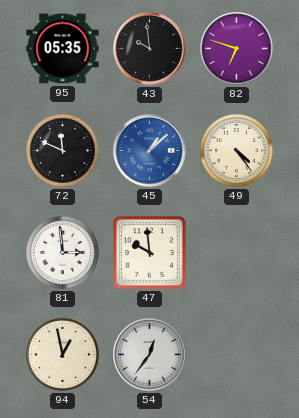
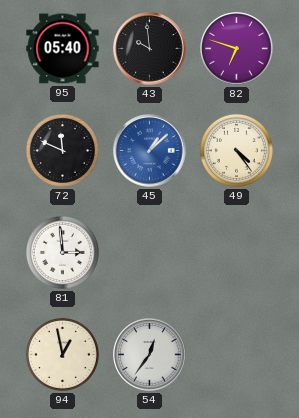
95: 05:35 -> 05:40
47: 9:59 -> none
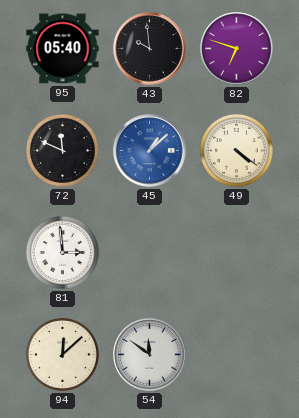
49: 4:24 -> 4:21
94: 12:58 -> 12:08
54: 12:36 -> 11:51
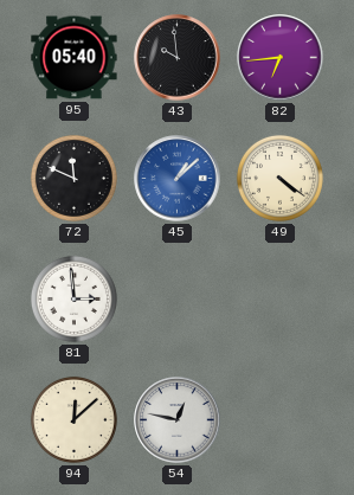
82: 6:48 -> 6:44
54: 11:51 -> 12:47
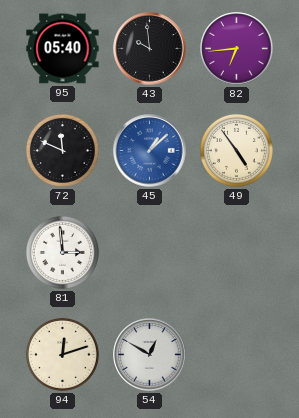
49: 4:21 -> 4:54
94: 12:08 -> 12:12
54: 12:47 -> 12:50
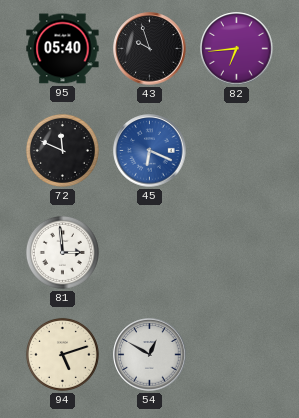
43: 9:59 -> 9:57
45: 1:08 -> 6:19
49: 4:54 -> none
94: 12:12 -> 5:12
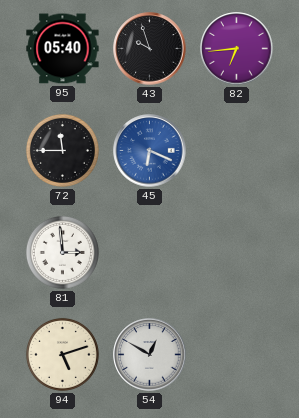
72: 11:49 -> 11:45
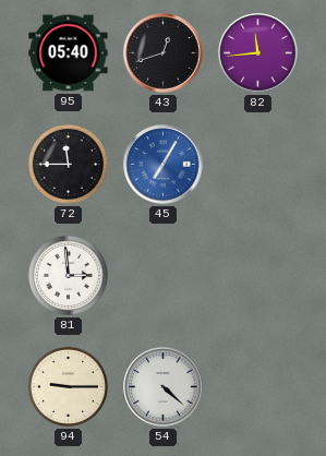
43: 9:57 -> 12:42
82: 6:44 -> 11:44
45: 6:19 -> 7:05
94: 5:12 -> 9:15
54: 12:50 -> 4:22
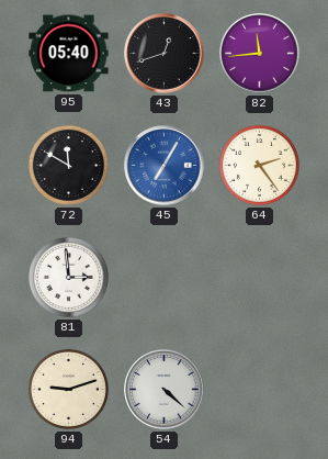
72: 11:45 -> 11:50
64: none -> 2:24
94: 9:15 -> 9:12
